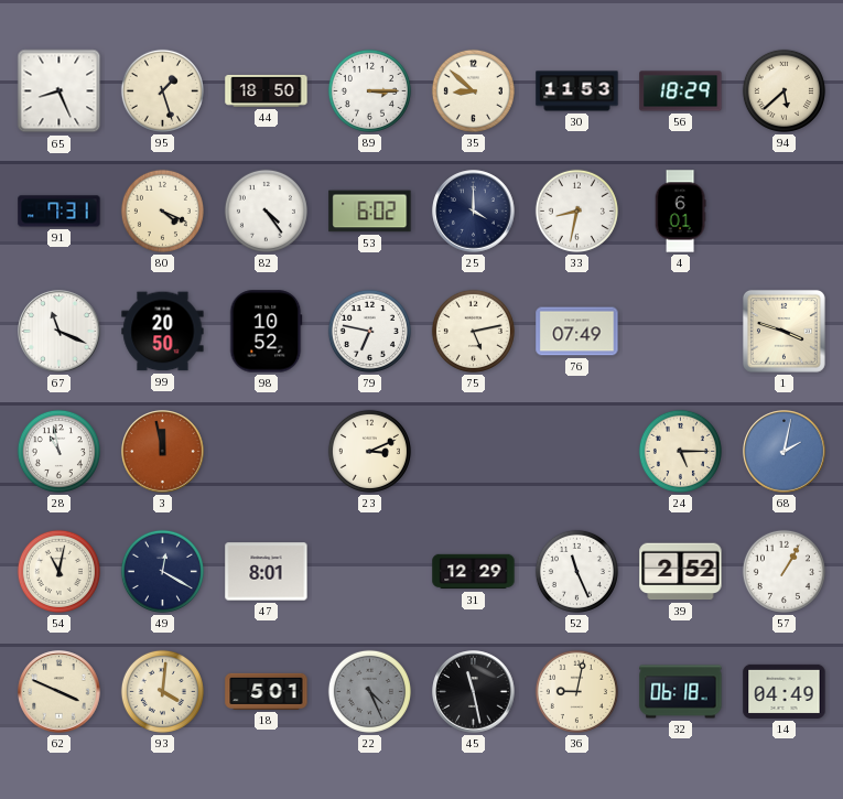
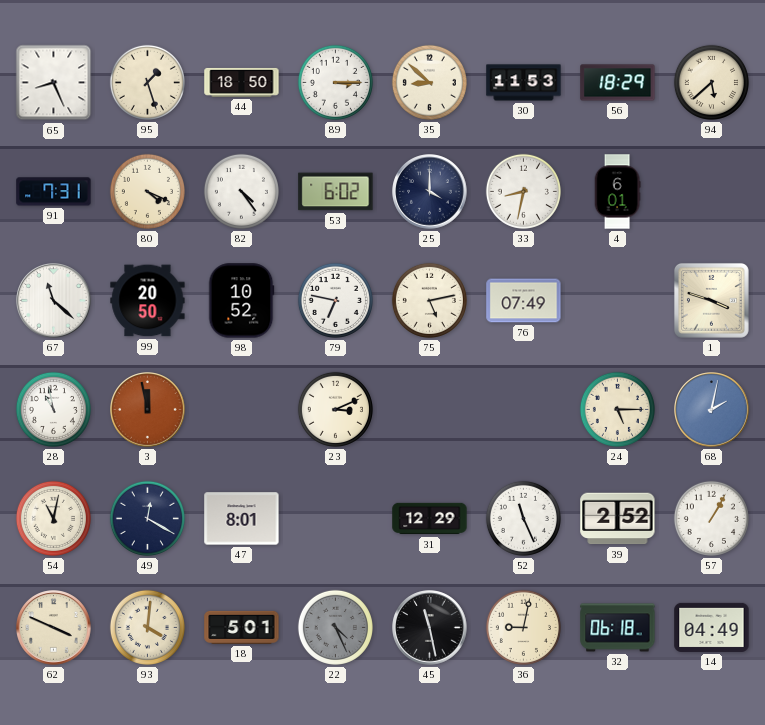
67: 11:19 -> 11:22
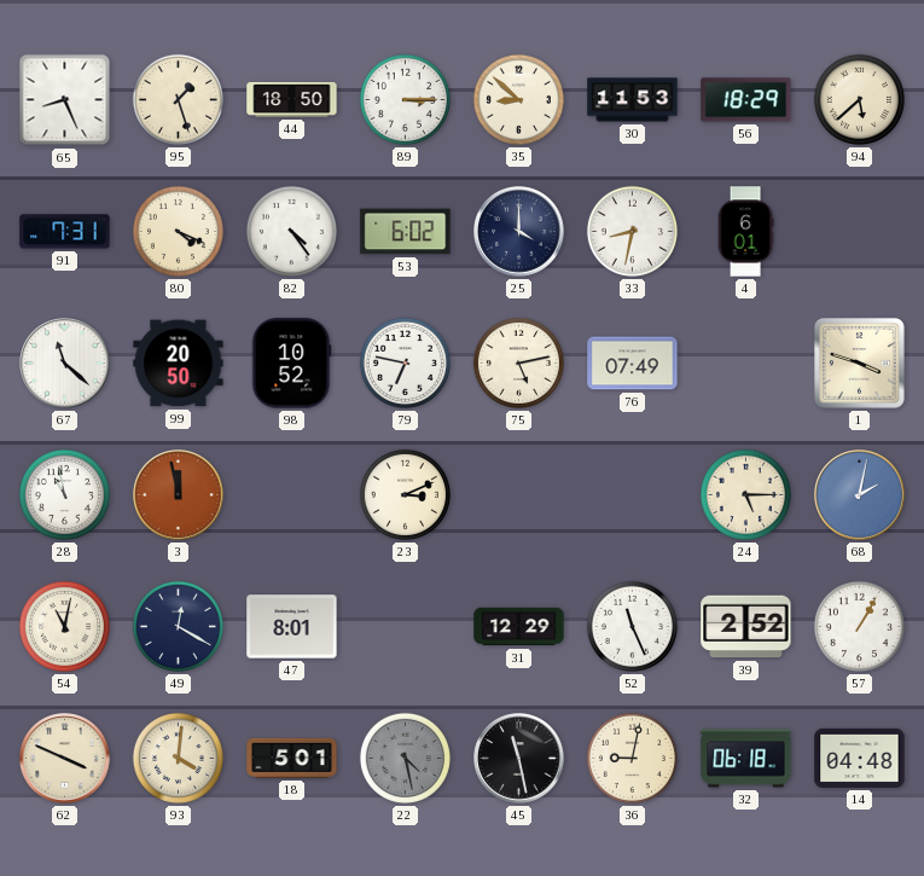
22: 4:26 -> 4:28
14: 04:49 -> 04:48
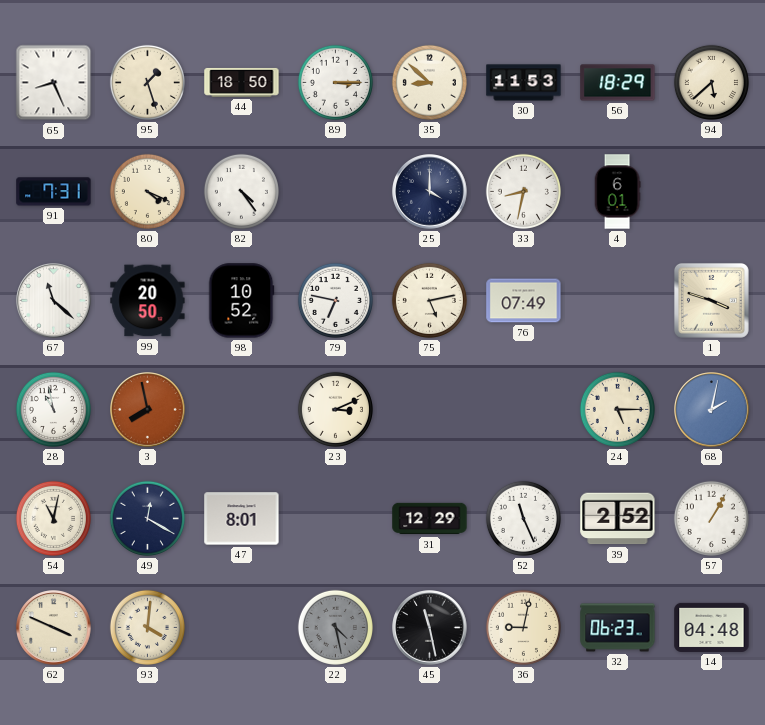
53: 6:02 -> none
3: 11:58 -> 7:58
18: 5:01 -> none
32: 06:18 -> 06:23
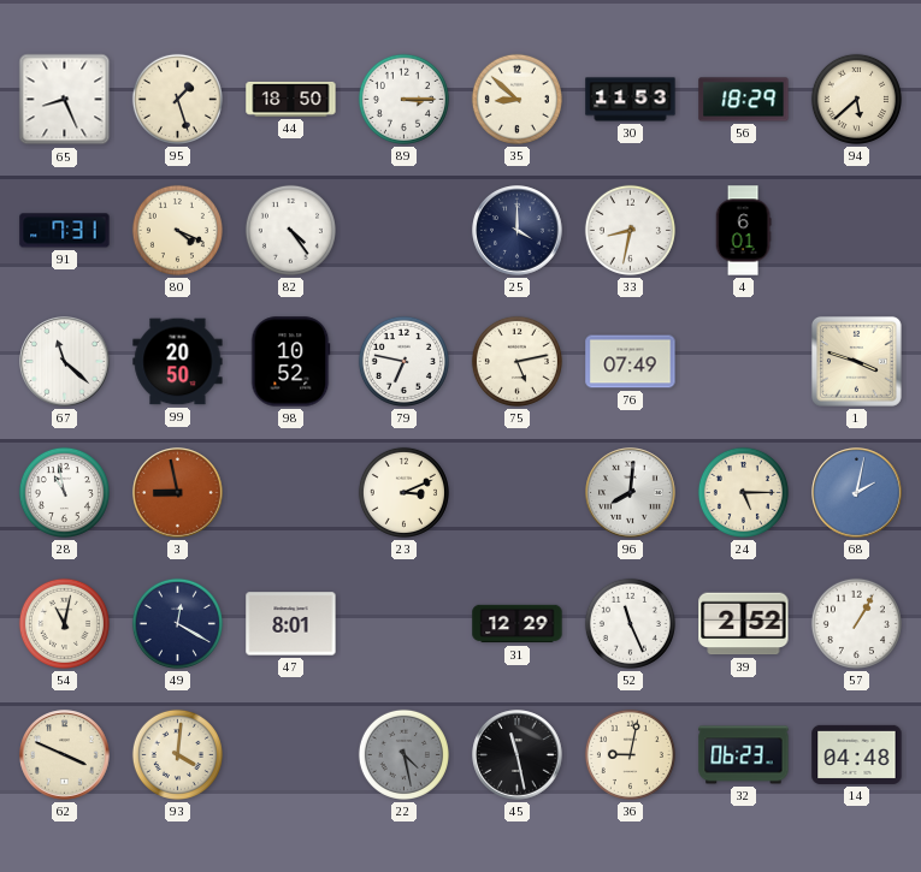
3: 7:58 -> 8:58
96: none -> 8:01
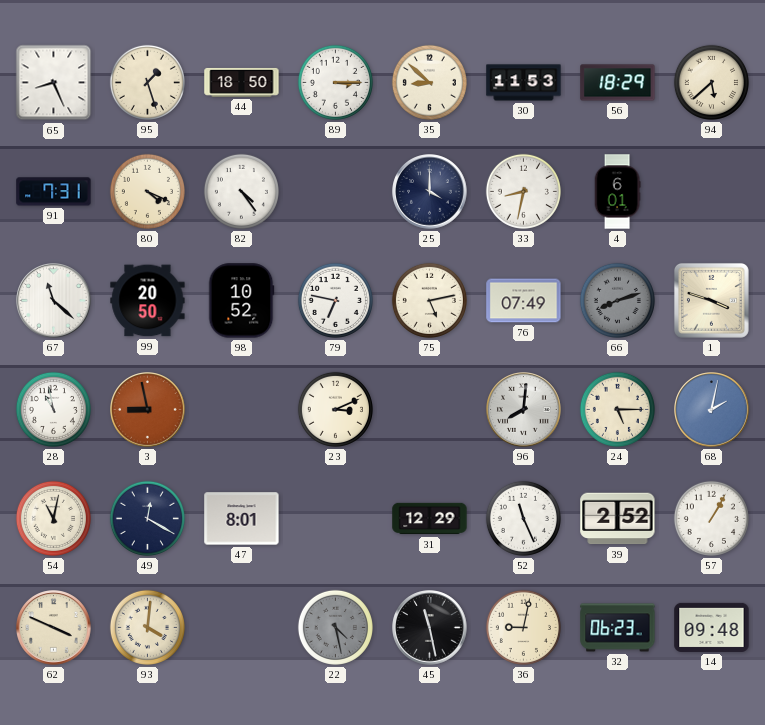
66: none -> 8:12
14: 04:48 -> 09:48
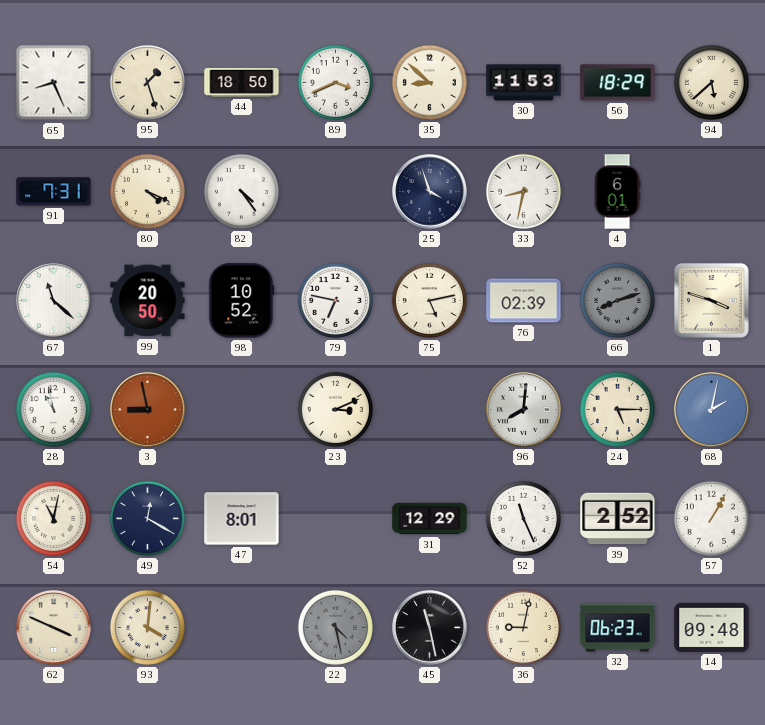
89: 3:15 -> 3:41
25: 4:00 -> 3:57
76: 07:49 -> 02:39
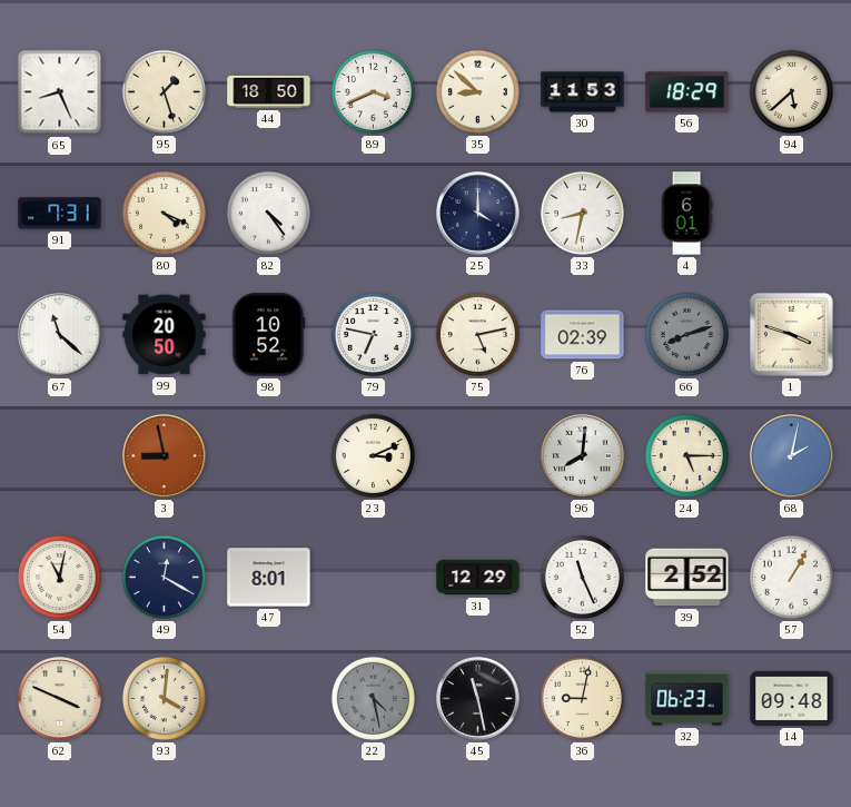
25: 3:57 -> 4:00
28: 10:58 -> none
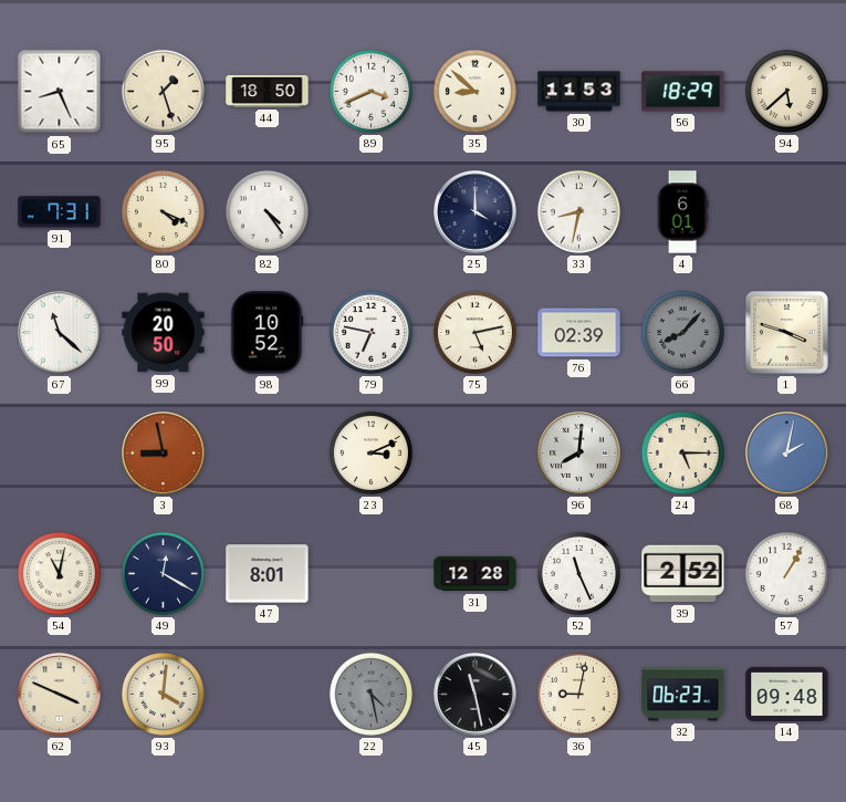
66: 8:12 -> 8:07
31: 12:29 -> 12:28
